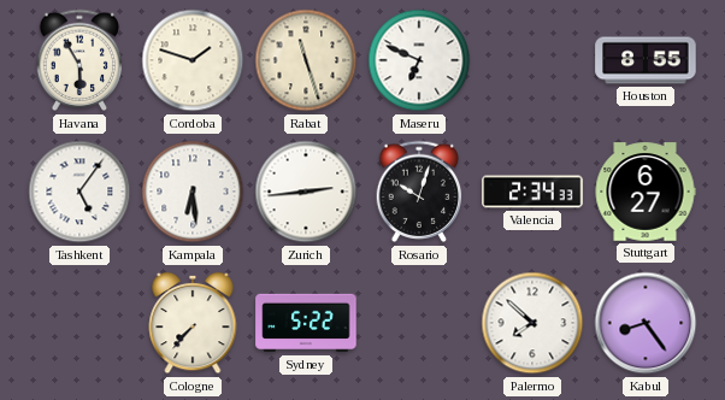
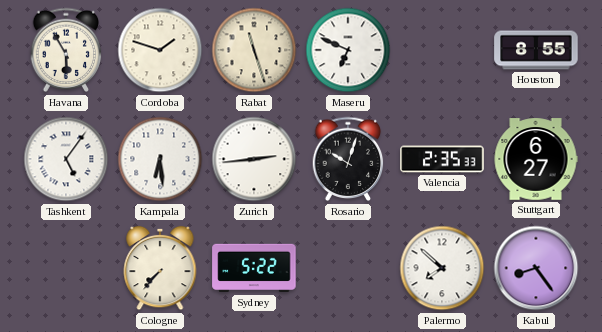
Valencia: 2:34 -> 2:35
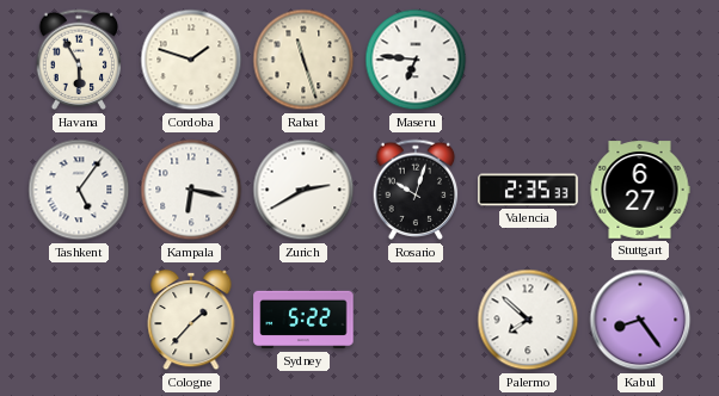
Maseru: 6:49 -> 6:46
Houston: 8:55 -> none
Kampala: 6:29 -> 6:17
Zurich: 2:44 -> 2:40
Cologne: 7:37 -> 1:37
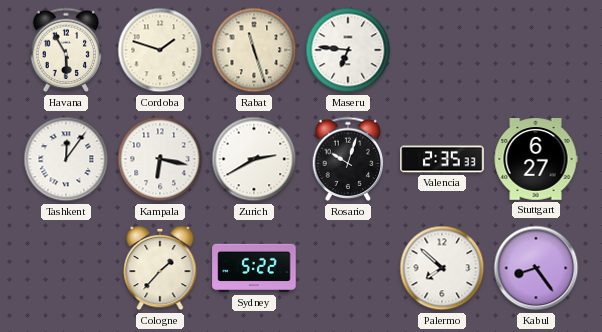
Tashkent: 5:06 -> 12:06
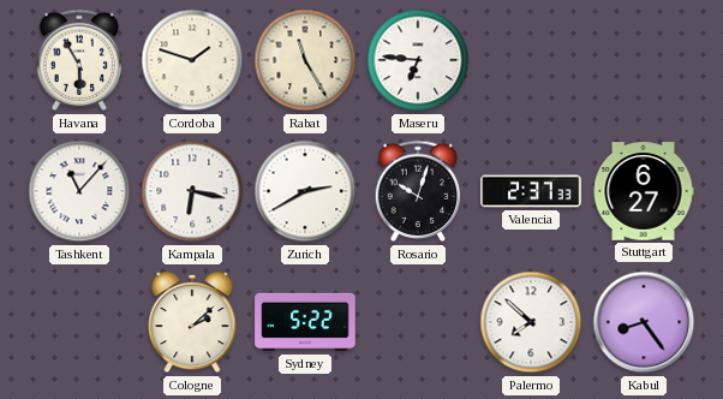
Rabat: 11:27 -> 11:25
Tashkent: 12:06 -> 11:07
Valencia: 2:35 -> 2:37
Cologne: 1:37 -> 2:08
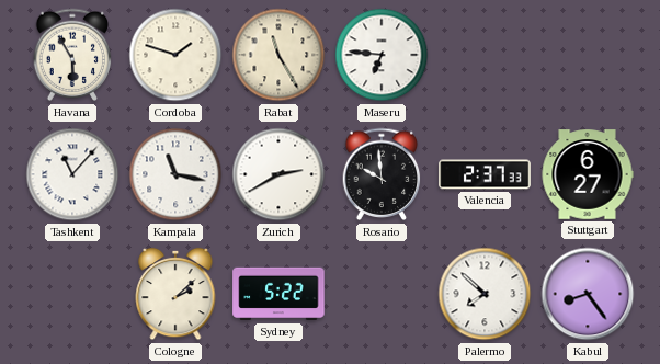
Kampala: 6:17 -> 11:17
Rosario: 10:03 -> 9:59
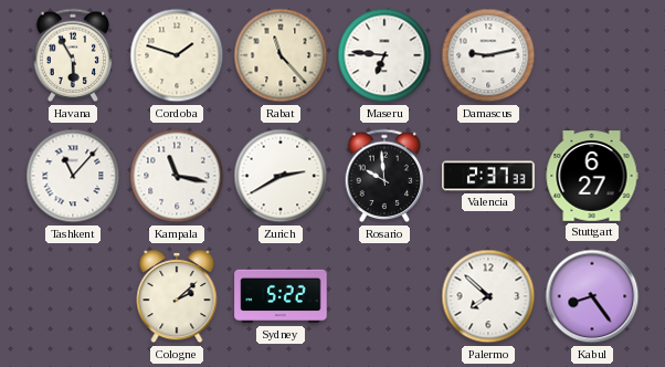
Rabat: 11:25 -> 11:23
Damascus: none -> 9:13
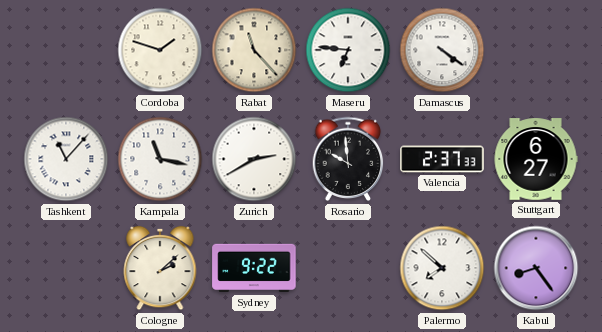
Havana: 5:55 -> none
Damascus: 9:13 -> 4:21
Sydney: 5:22 -> 9:22
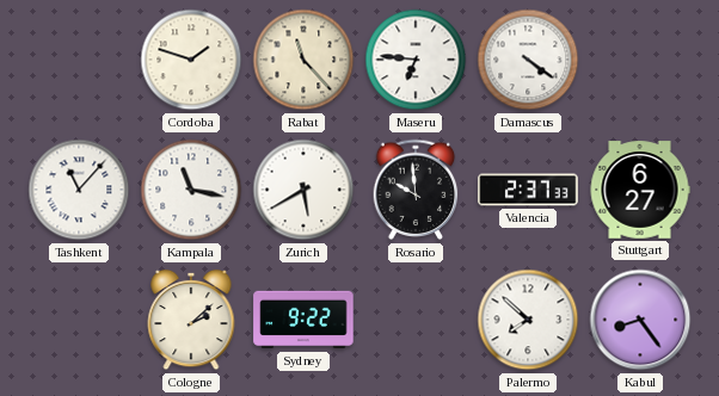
Zurich: 2:40 -> 5:40
